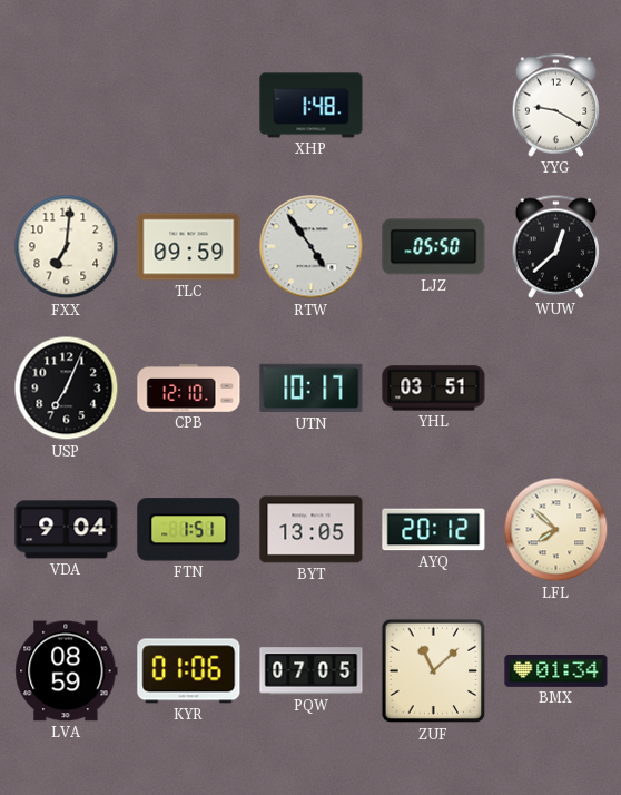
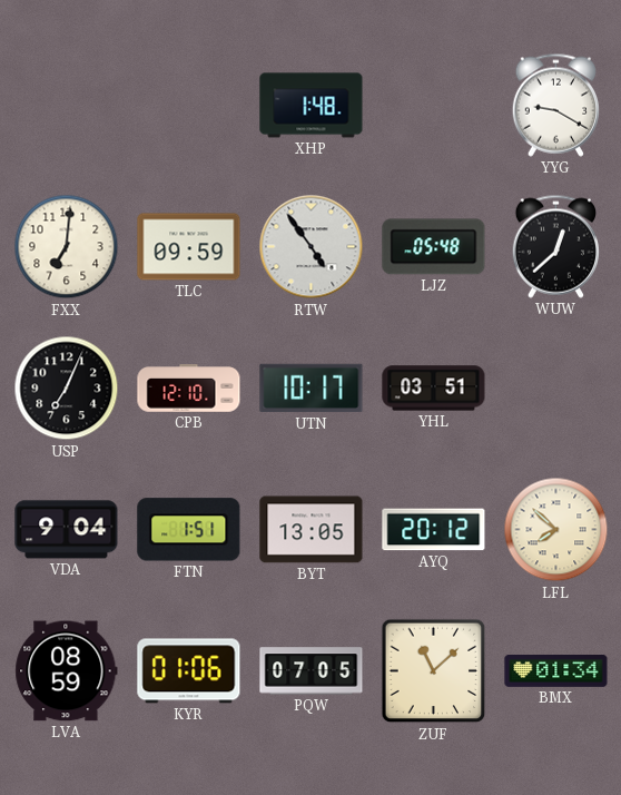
LJZ: 05:50 -> 05:48
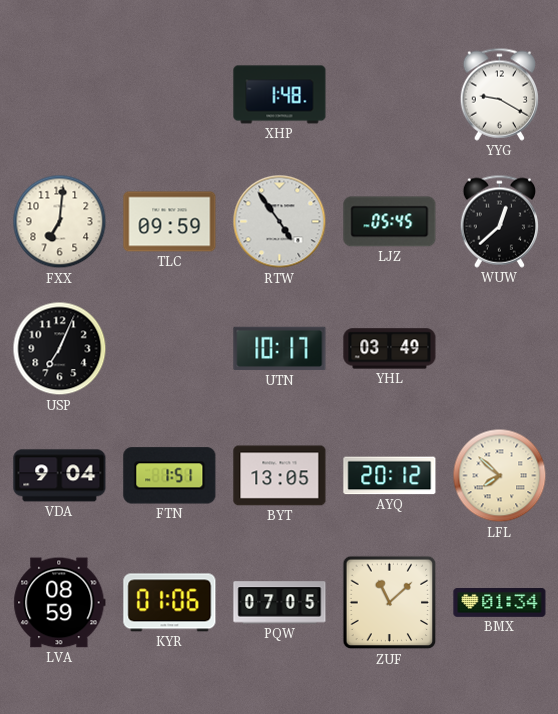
LJZ: 05:48 -> 05:45
CPB: 12:10 -> none
YHL: 03:51 -> 03:49
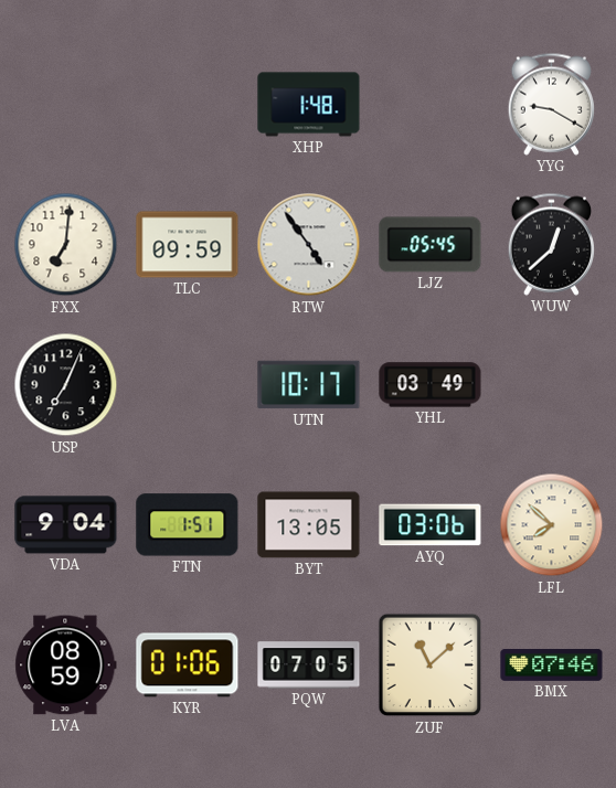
AYQ: 20:12 -> 03:06
BMX: 01:34 -> 07:46
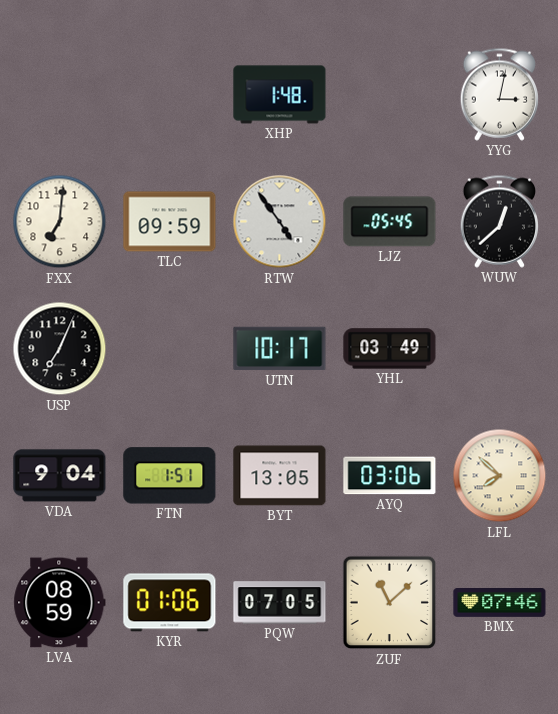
YYG: 9:20 -> 3:02
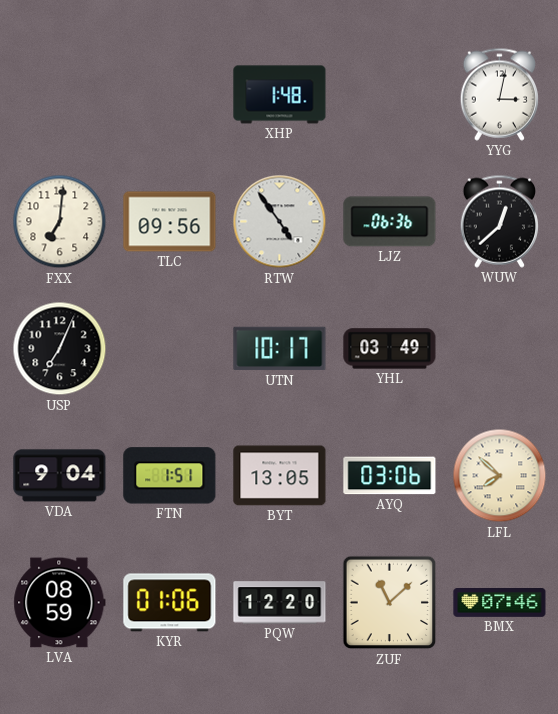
TLC: 09:59 -> 09:56
LJZ: 05:45 -> 06:36
PQW: 07:05 -> 12:20
